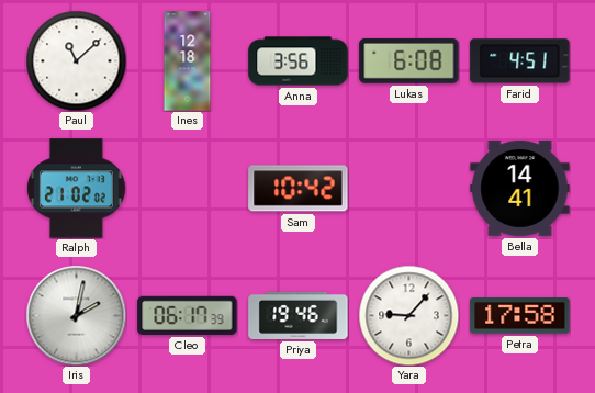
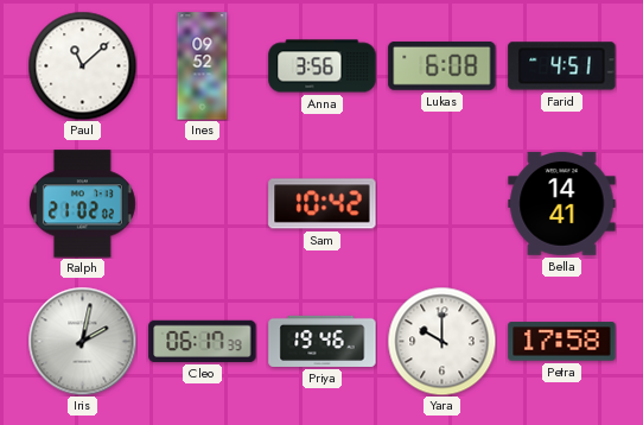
Ines: 12:18 -> 09:52
Yara: 9:07 -> 10:00
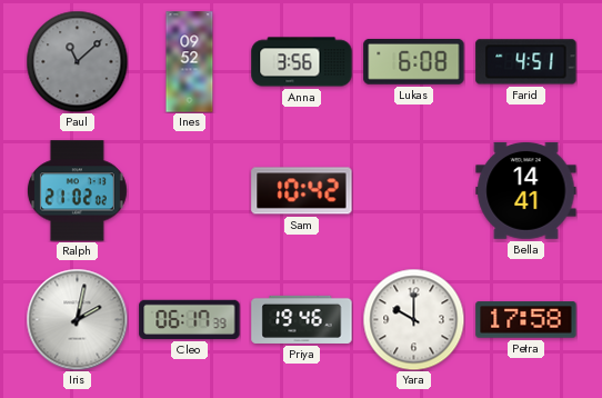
Paul dial: white -> grey
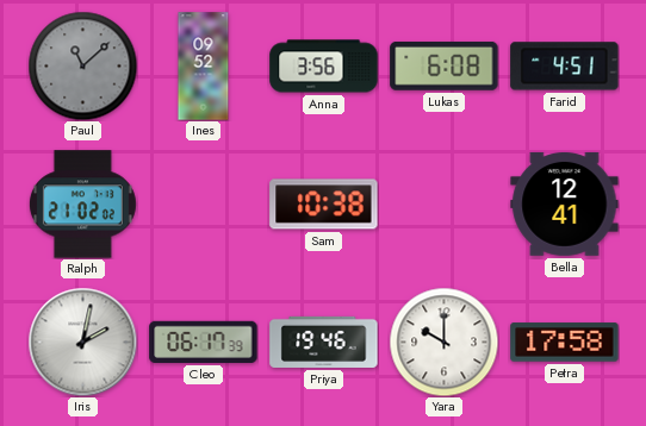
Sam: 10:42 -> 10:38
Bella: 14:41 -> 12:41
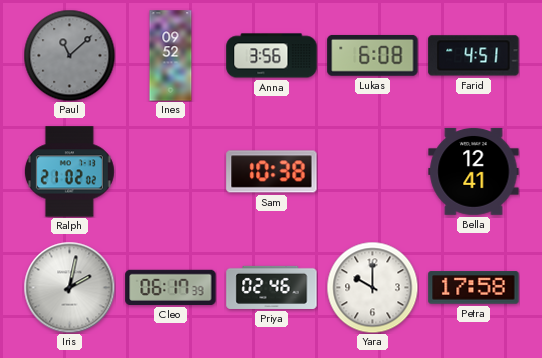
Priya: 19:46 -> 02:46
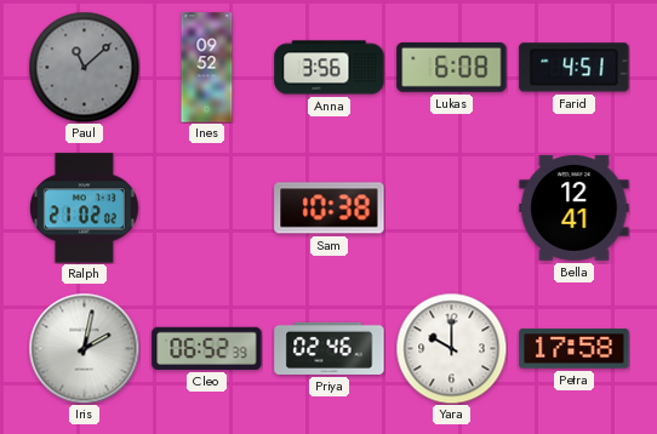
Cleo: 06:17 -> 06:52
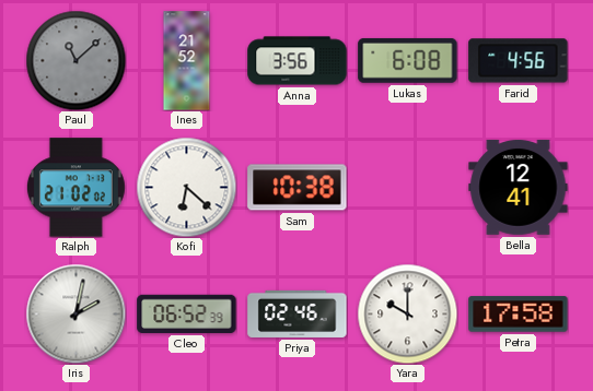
Ines: 09:52 -> 21:52
Farid: 4:51 -> 4:56
Kofi: none -> 6:22
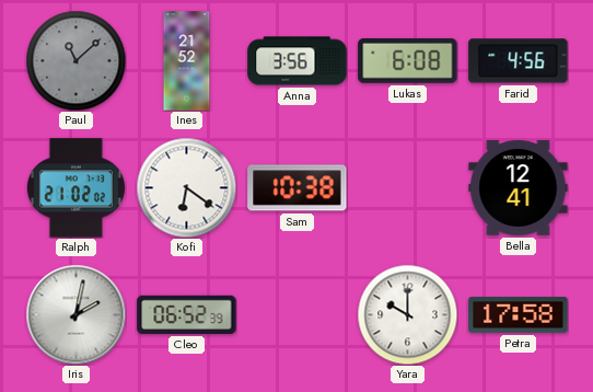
Kofi: 6:22 -> 6:21
Priya: 02:46 -> none
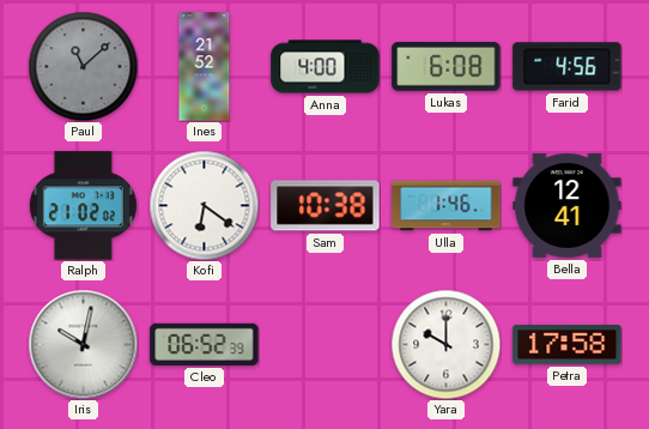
Anna: 3:56 -> 4:00
Ulla: none -> 1:46
Iris: 2:02 -> 10:02
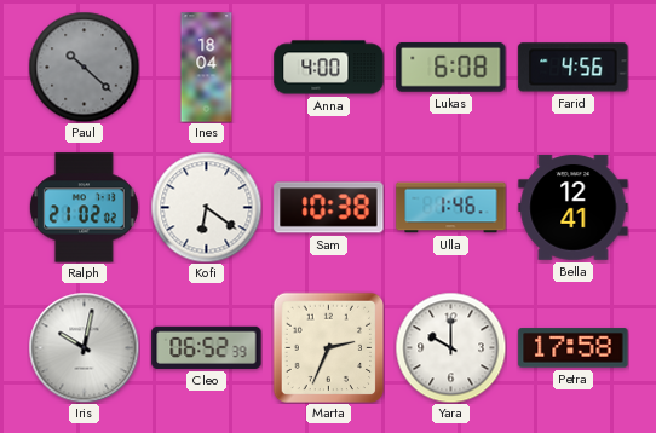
Paul: 11:08 -> 10:22
Ines: 21:52 -> 18:04
Marta: none -> 2:34
